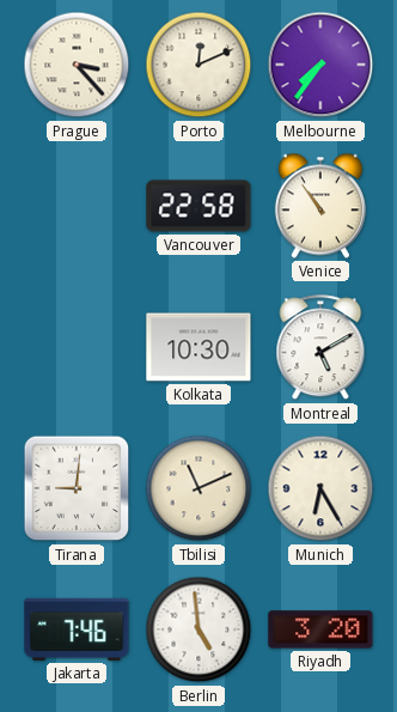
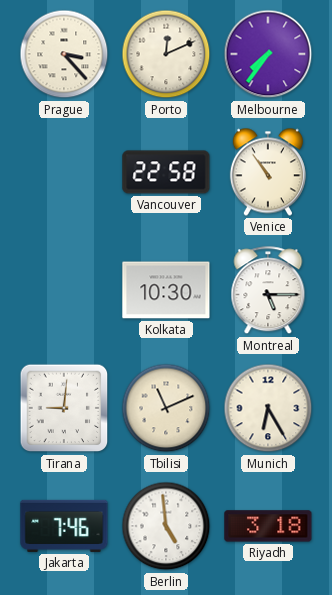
Montreal: 5:10 -> 5:15
Riyadh: 3:20 -> 3:18
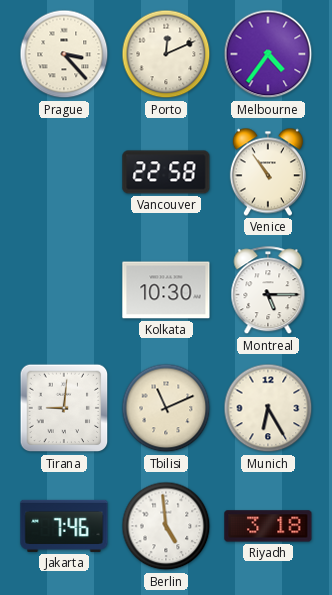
Melbourne: 7:36 -> 4:36
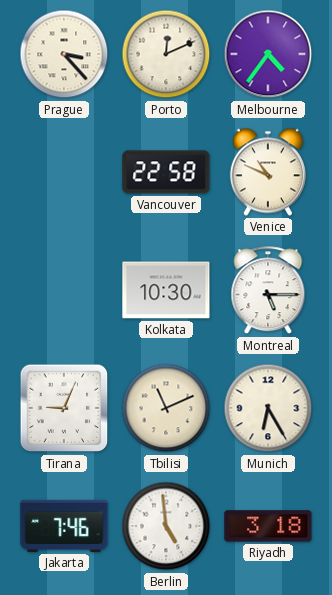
Venice: 10:54 -> 10:49
Tirana: 9:01 -> 9:04
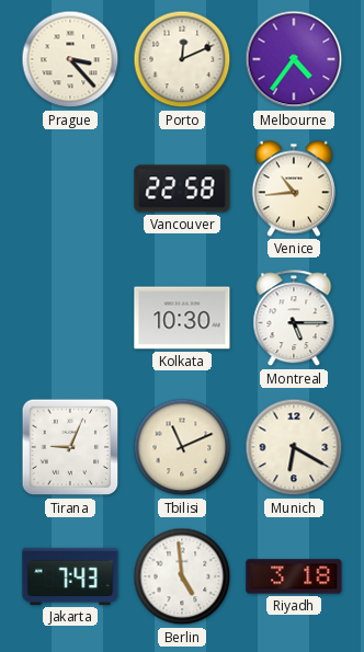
Venice: 10:49 -> 10:44
Munich: 6:25 -> 6:20
Jakarta: 7:46 -> 7:43
